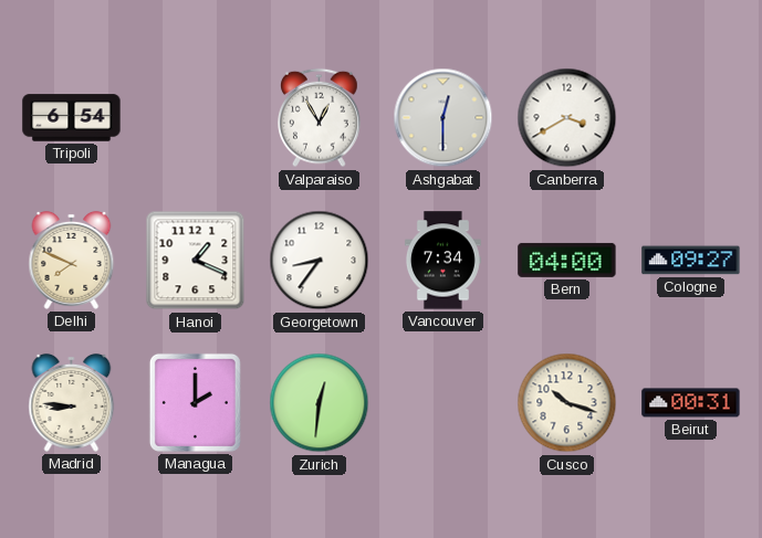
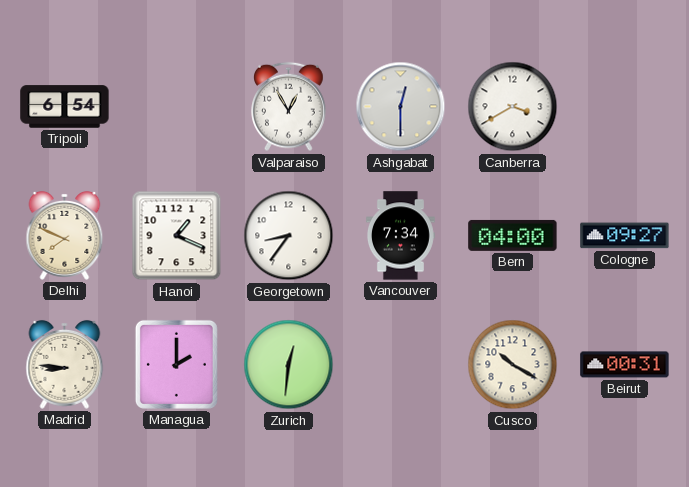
Cusco: 10:18 -> 10:20
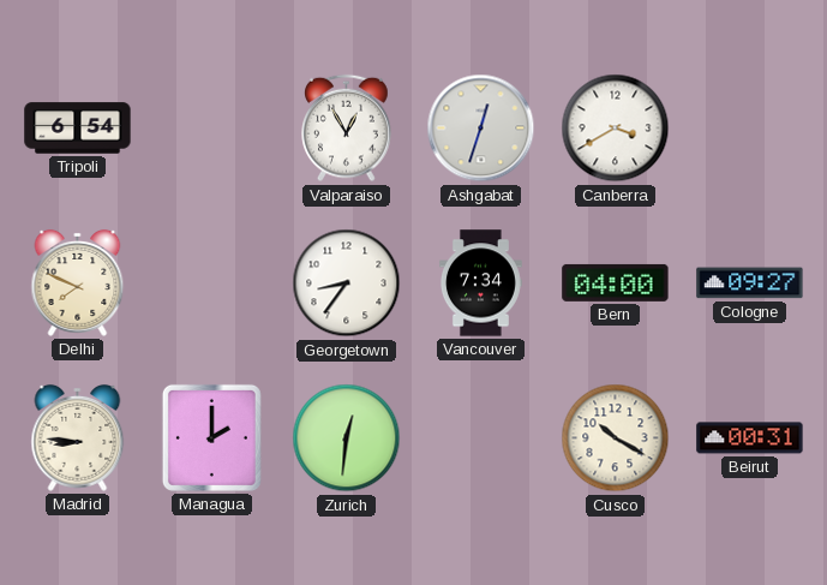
Ashgabat: 12:30 -> 12:33
Hanoi: 1:19 -> none
